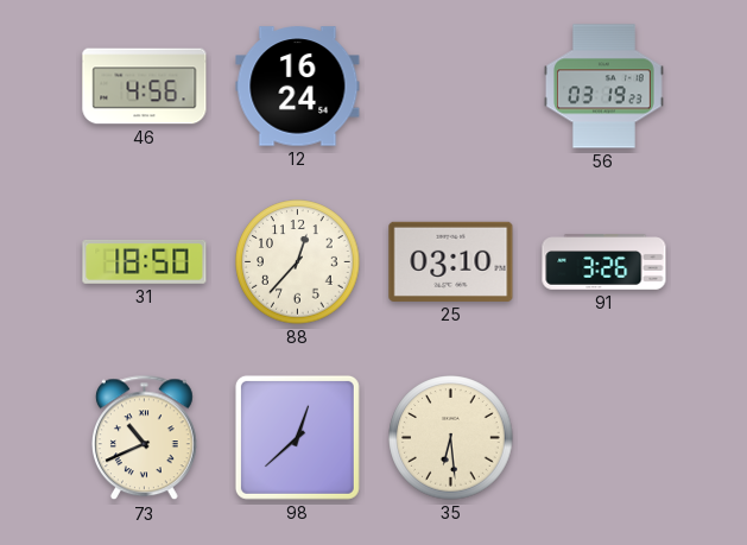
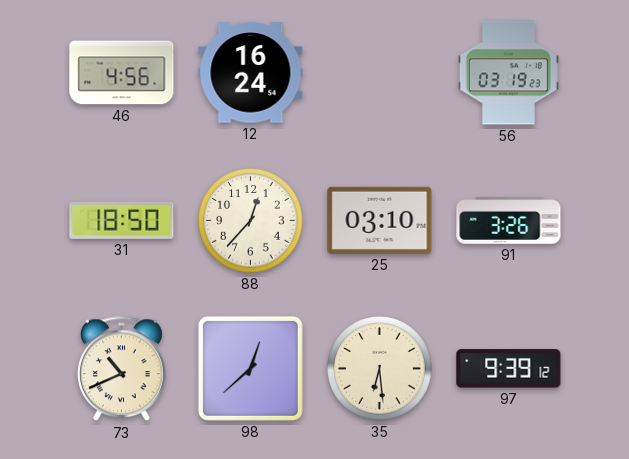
97: none -> 9:39
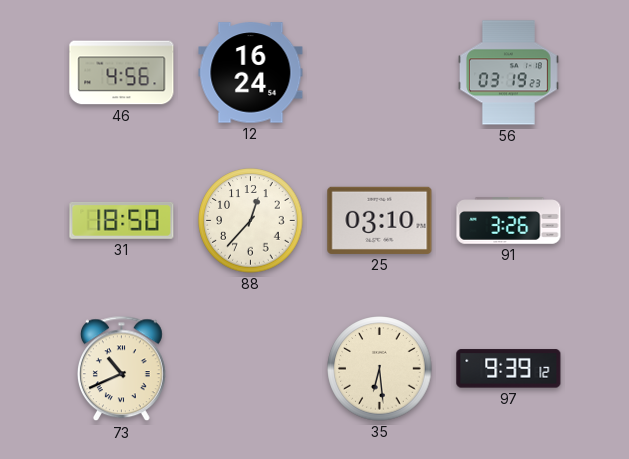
98: 12:38 -> none
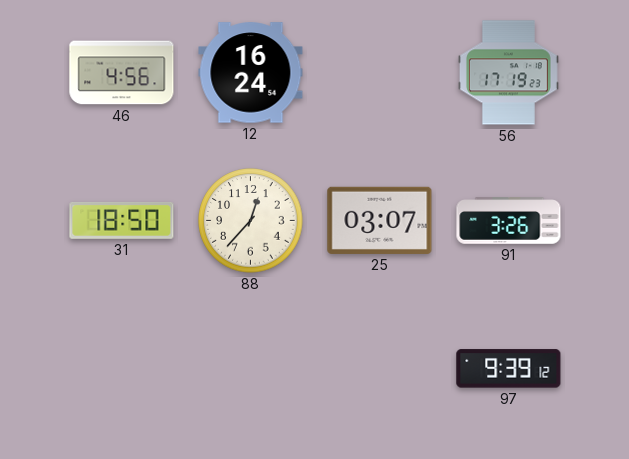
56: 03:19 -> 17:19
25: 03:10 -> 03:07
73: 10:41 -> none
35: 6:29 -> none
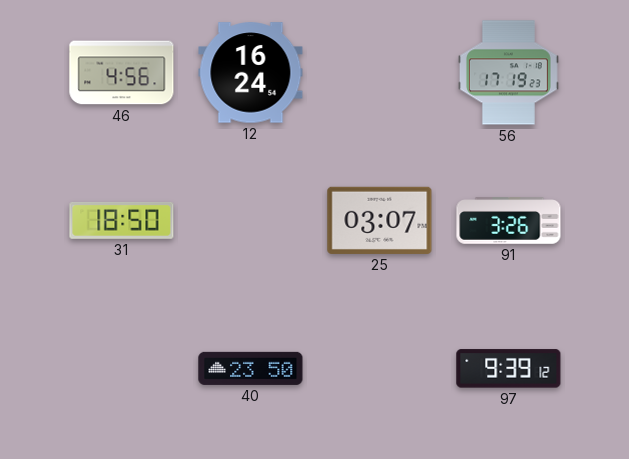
88: 12:37 -> none
40: none -> 23:50
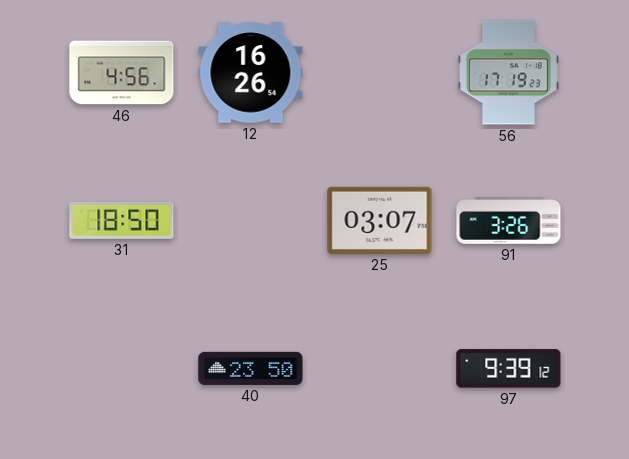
12: 16:24 -> 16:26
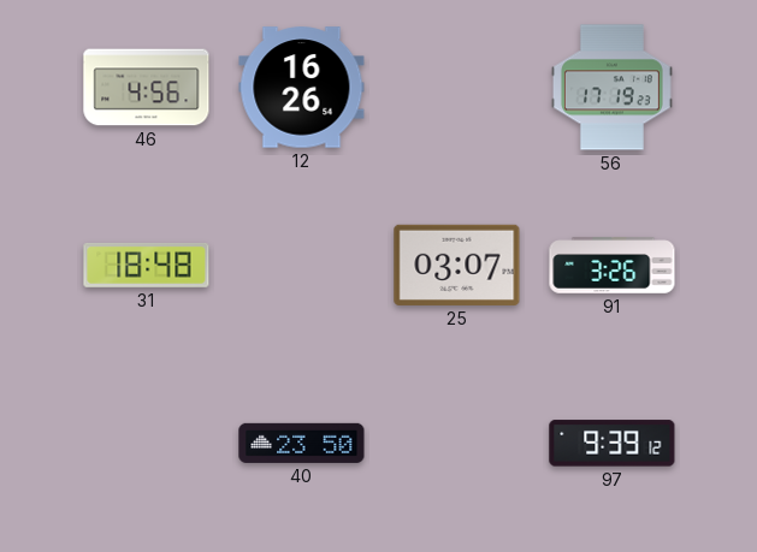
31: 18:50 -> 18:48
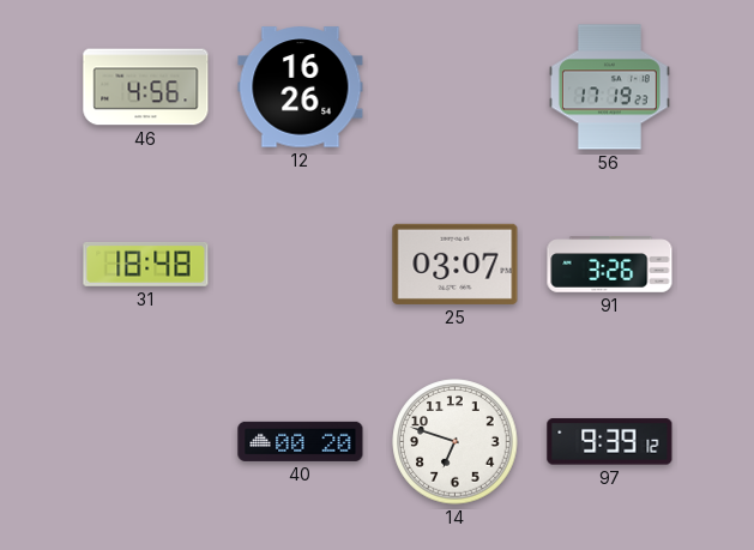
40: 23:50 -> 00:20
14: none -> 6:48
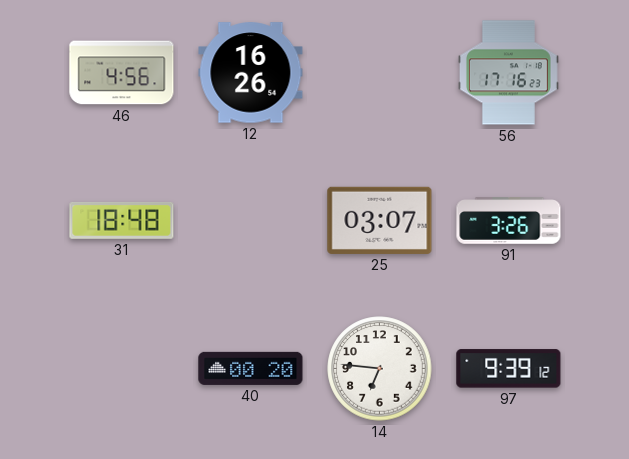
56: 17:19 -> 17:16
14: 6:48 -> 6:46
